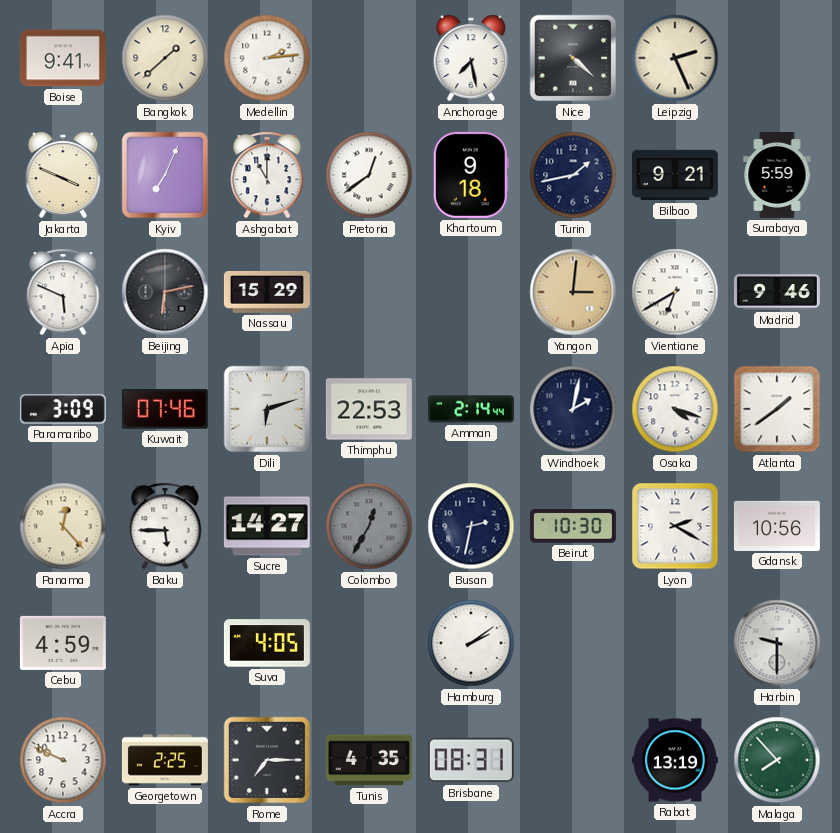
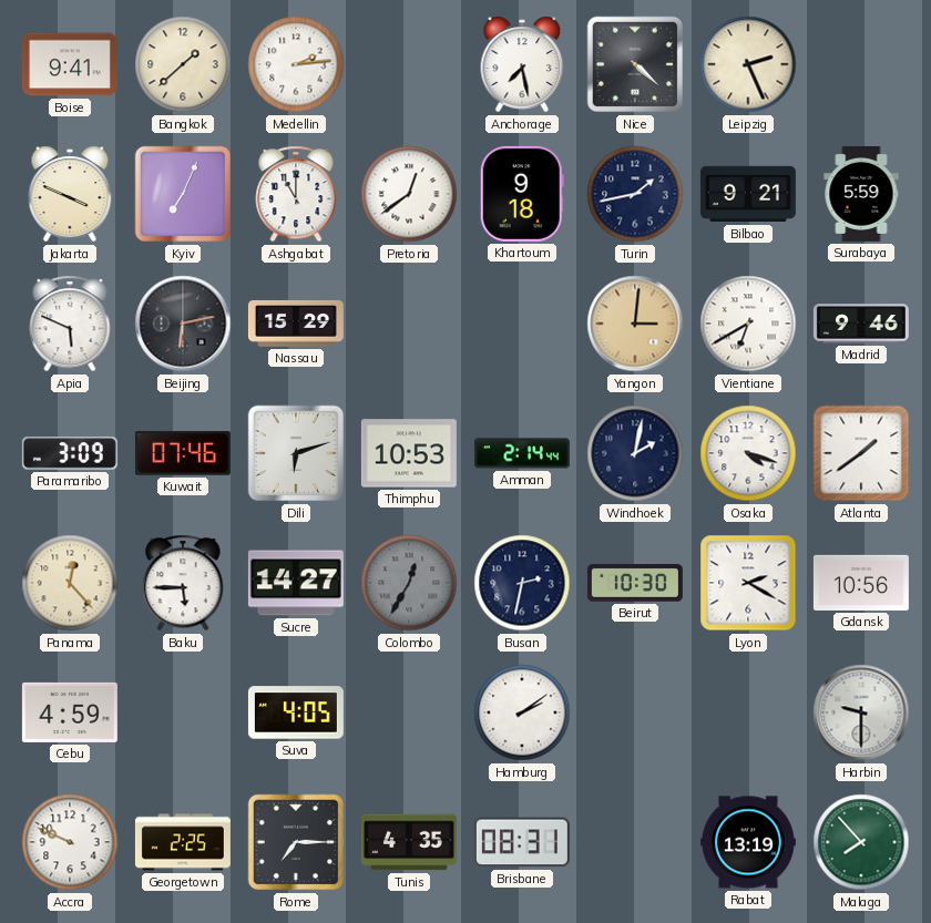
Thimphu: 22:53 -> 10:53
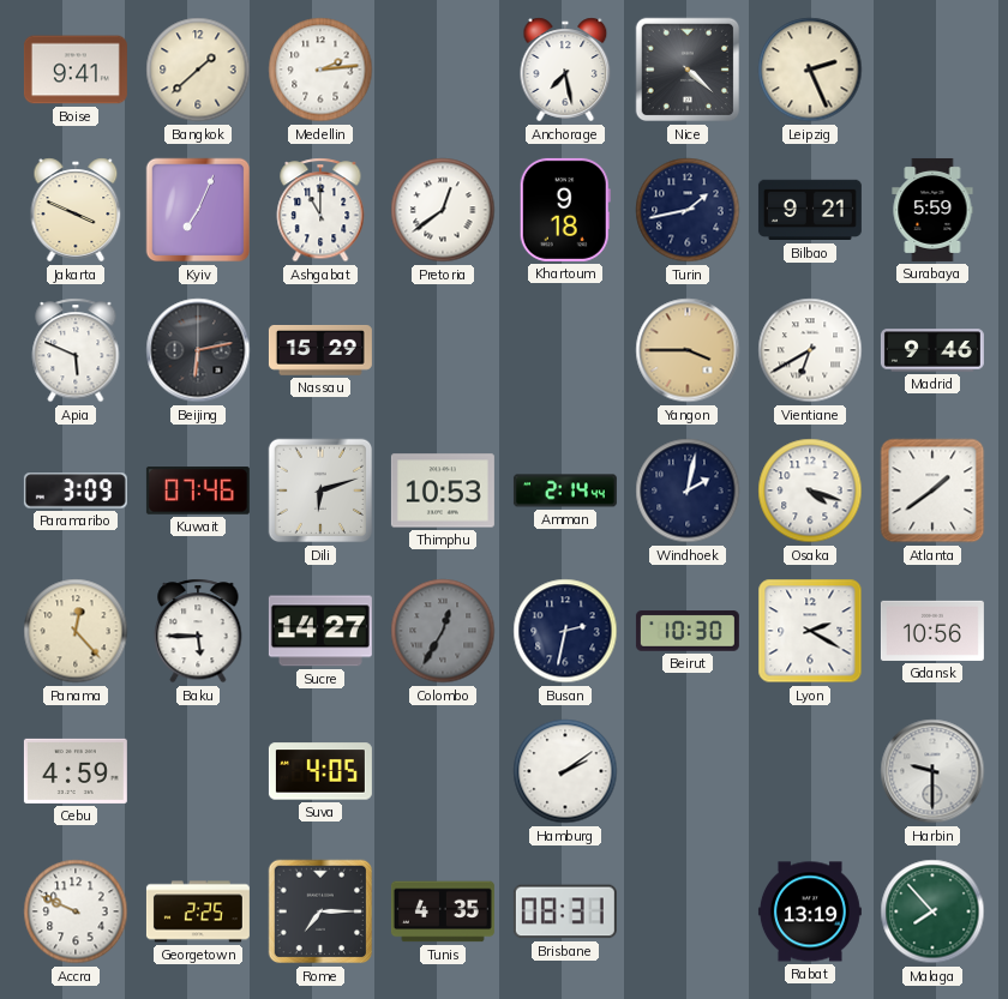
Yangon: 3:01 -> 3:45
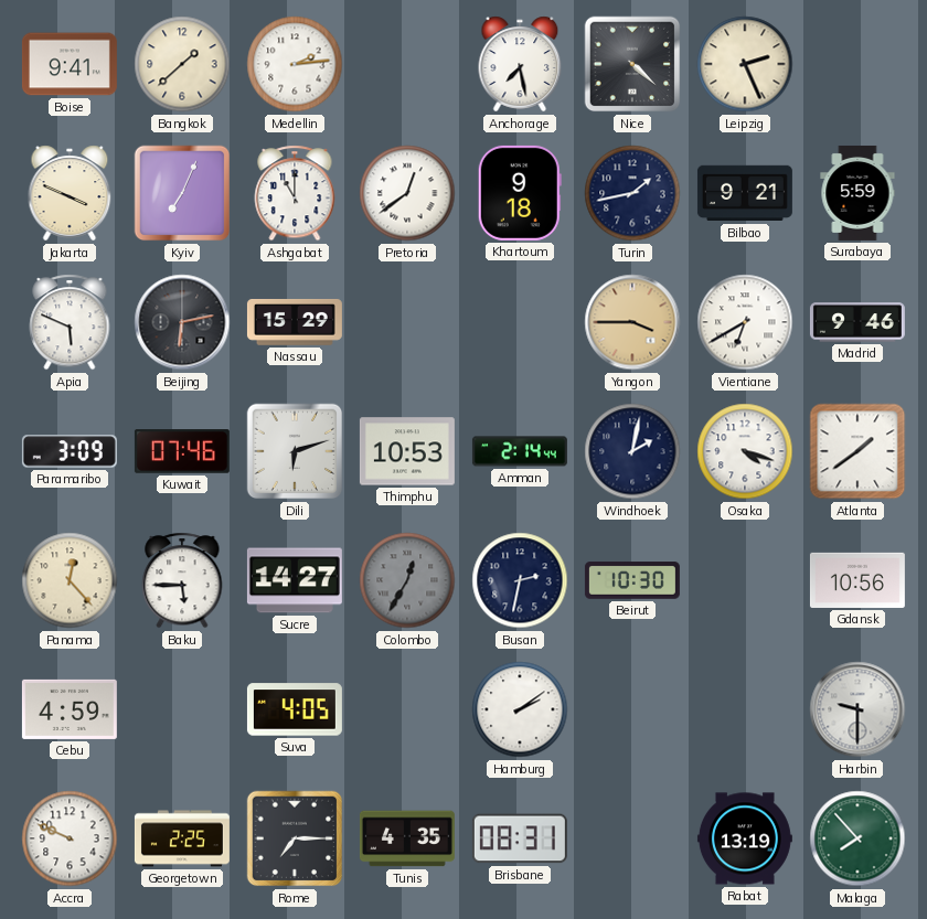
Lyon: 2:20 -> none
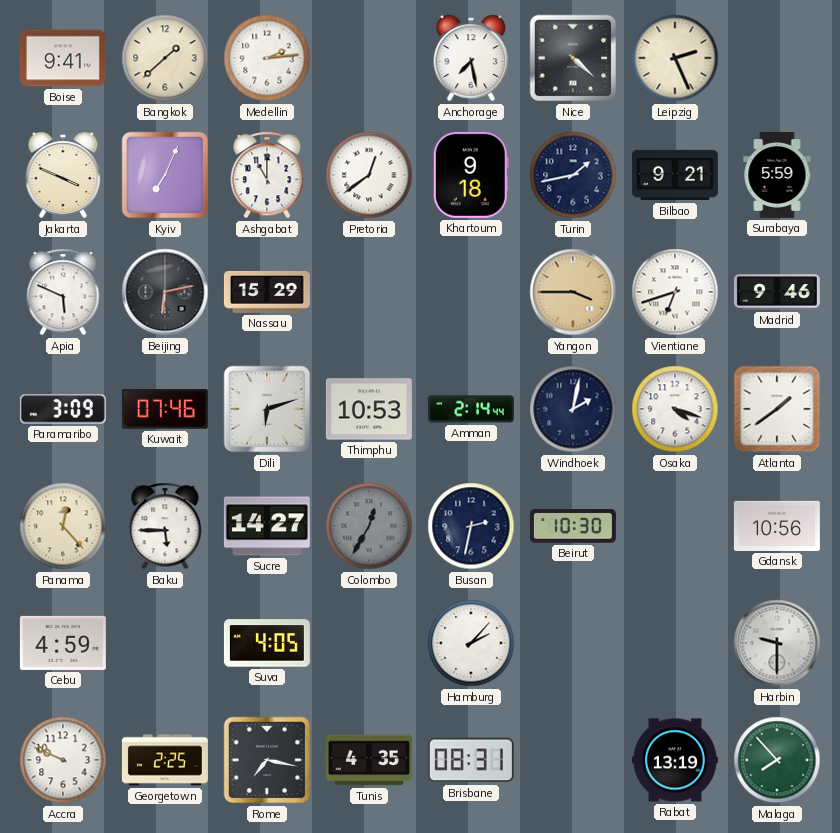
Vientiane: 6:40 -> 6:42
Hamburg: 2:09 -> 2:07
Rome: 7:15 -> 7:17
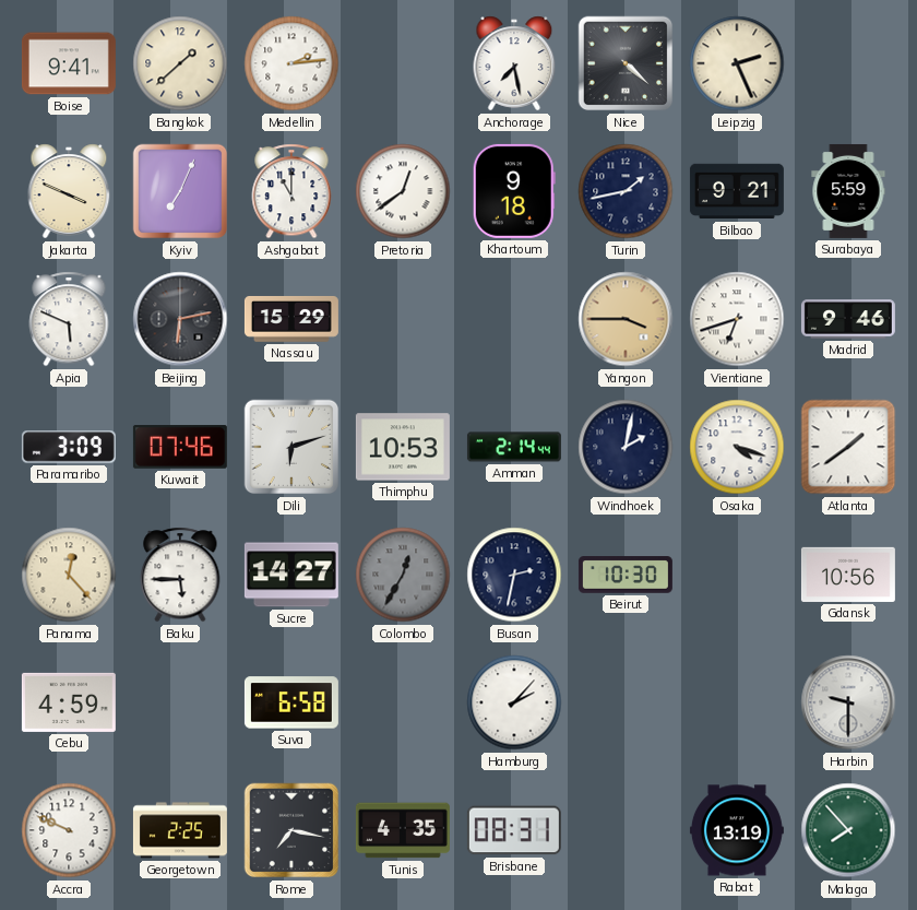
Suva: 4:05 -> 6:58
